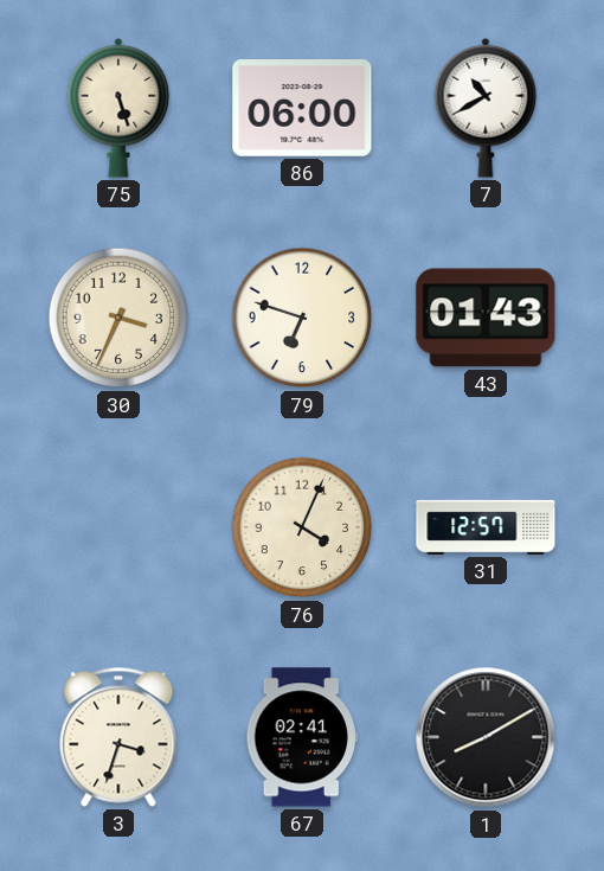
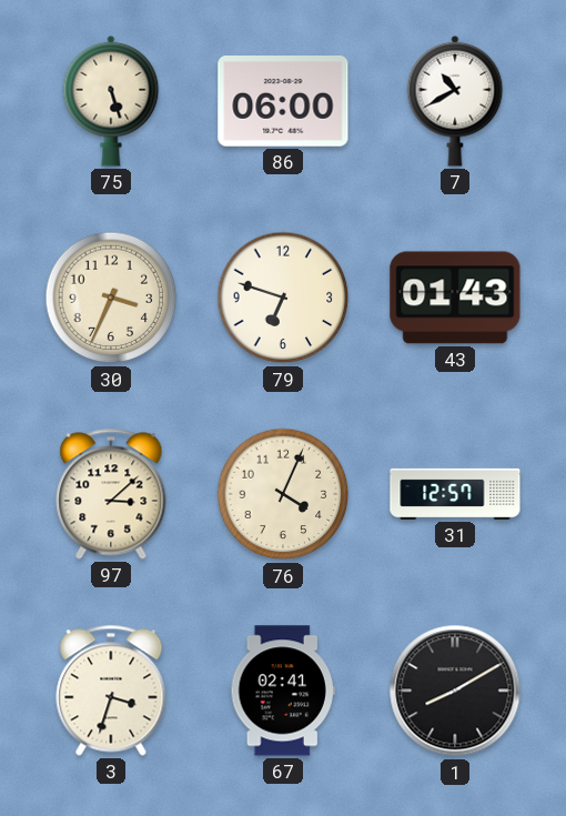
97: none -> 3:08
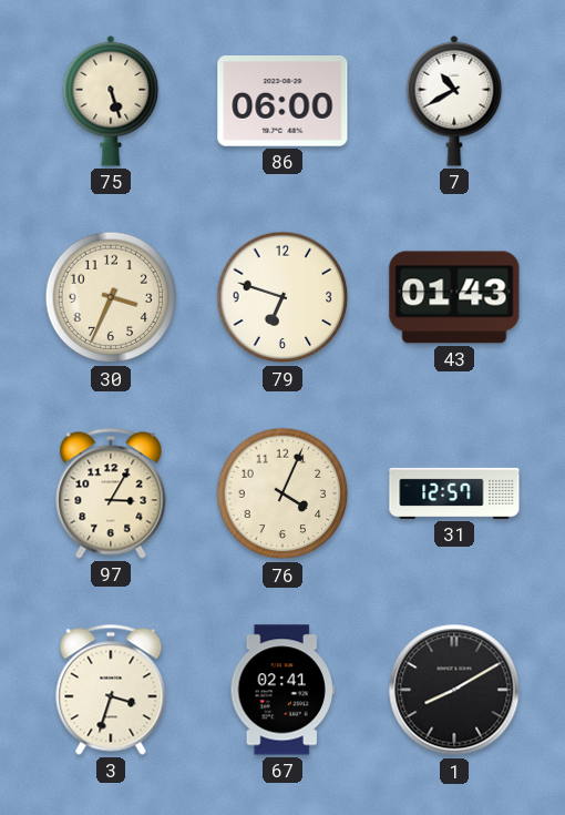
97: 3:08 -> 3:05
